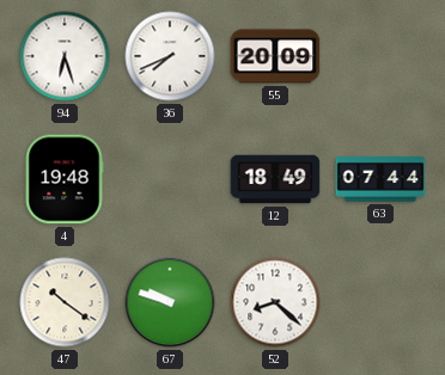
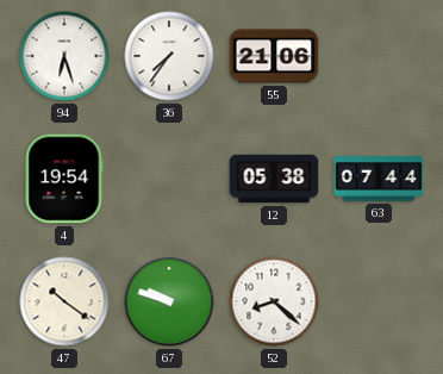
36: 7:41 -> 7:36
55: 20:09 -> 21:06
4: 19:48 -> 19:54
12: 18:49 -> 05:38
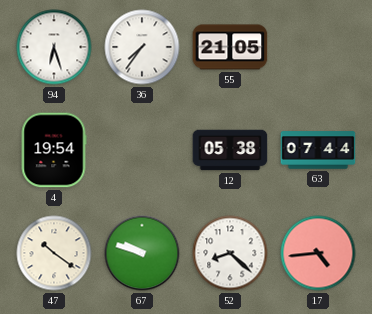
55: 21:06 -> 21:05
17: none -> 4:44
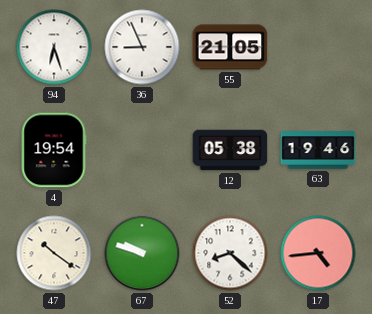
36: 7:36 -> 8:56
63: 07:44 -> 19:46
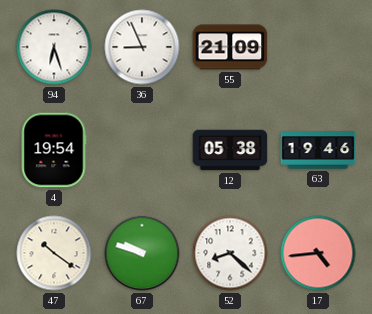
55: 21:05 -> 21:09
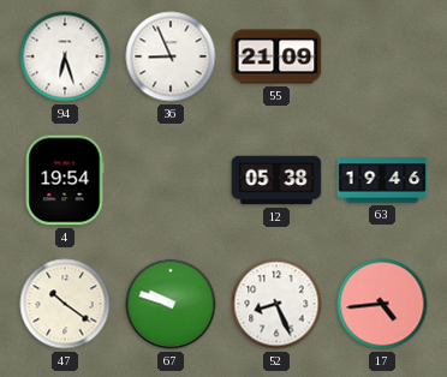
52: 8:22 -> 8:26
